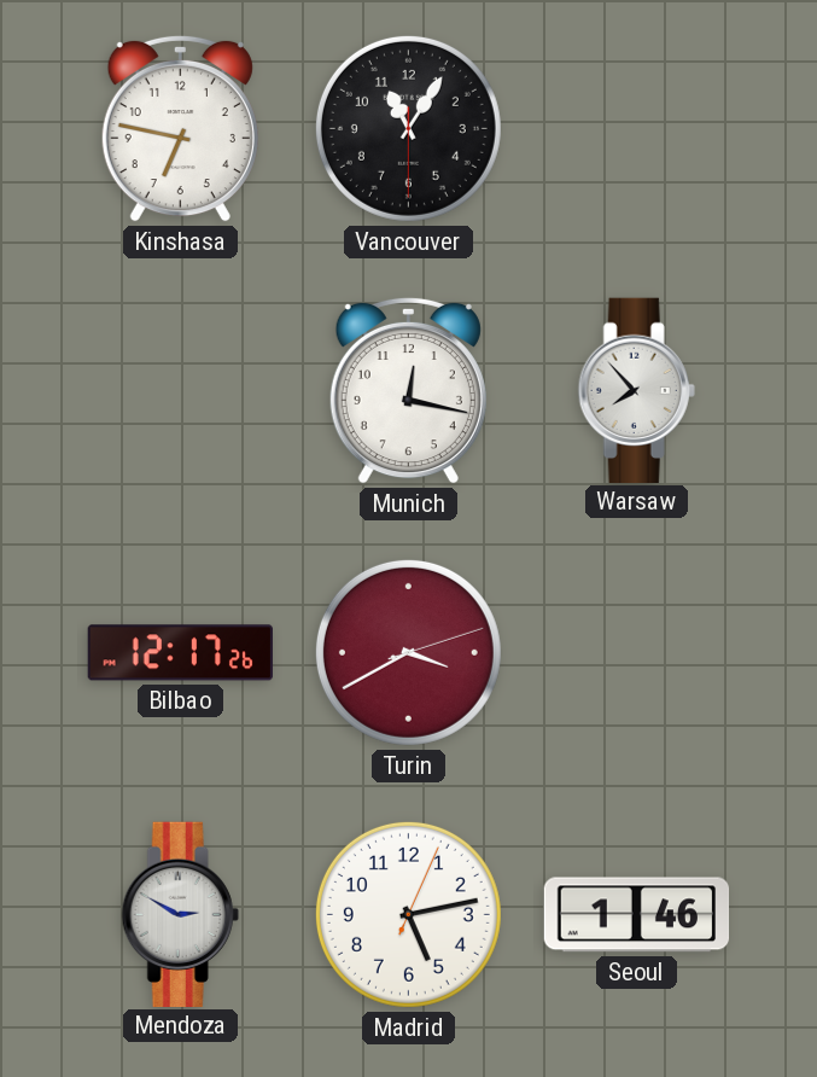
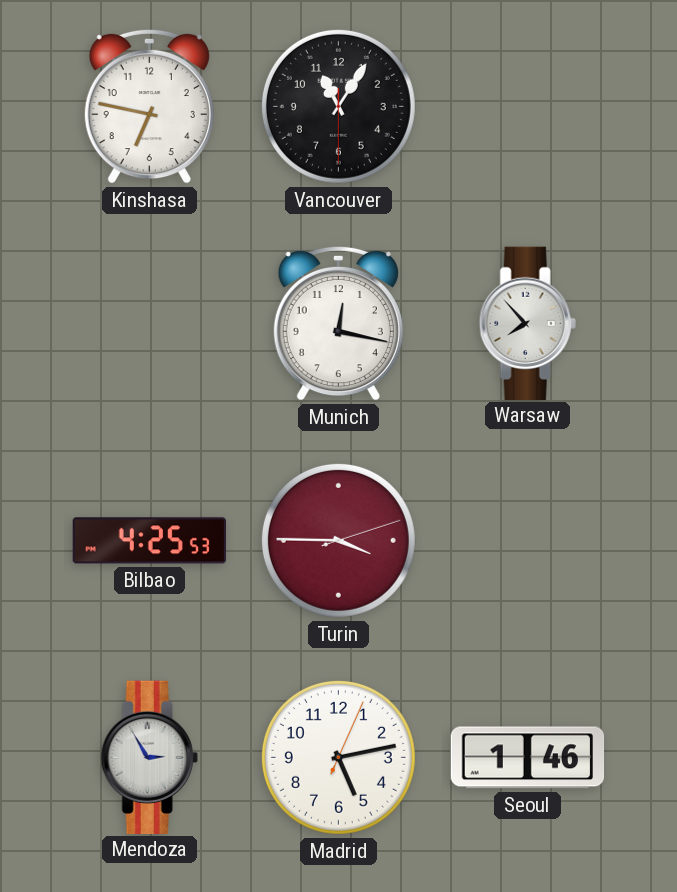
Bilbao: 12:17 -> 4:25
Turin: 3:40 -> 3:45
Mendoza: 2:50 -> 2:55
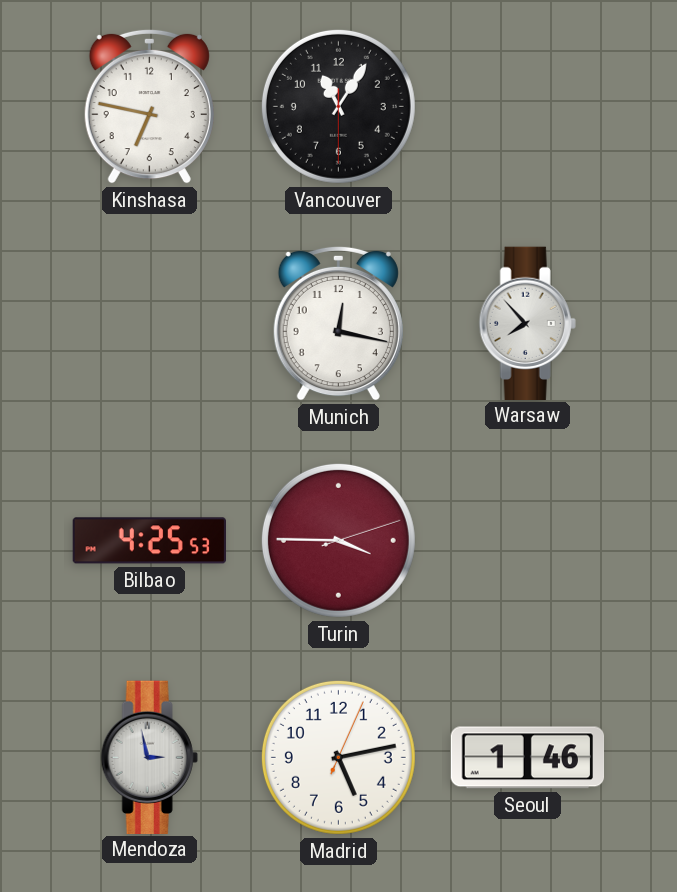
Mendoza: 2:55 -> 2:58
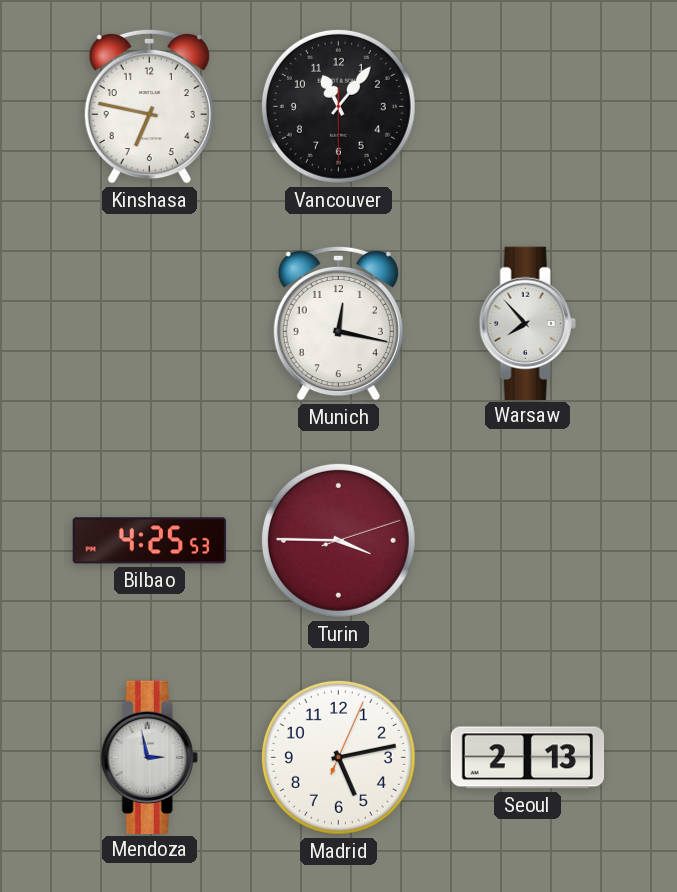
Vancouver: 11:05 -> 11:06
Seoul: 1:46 -> 2:13
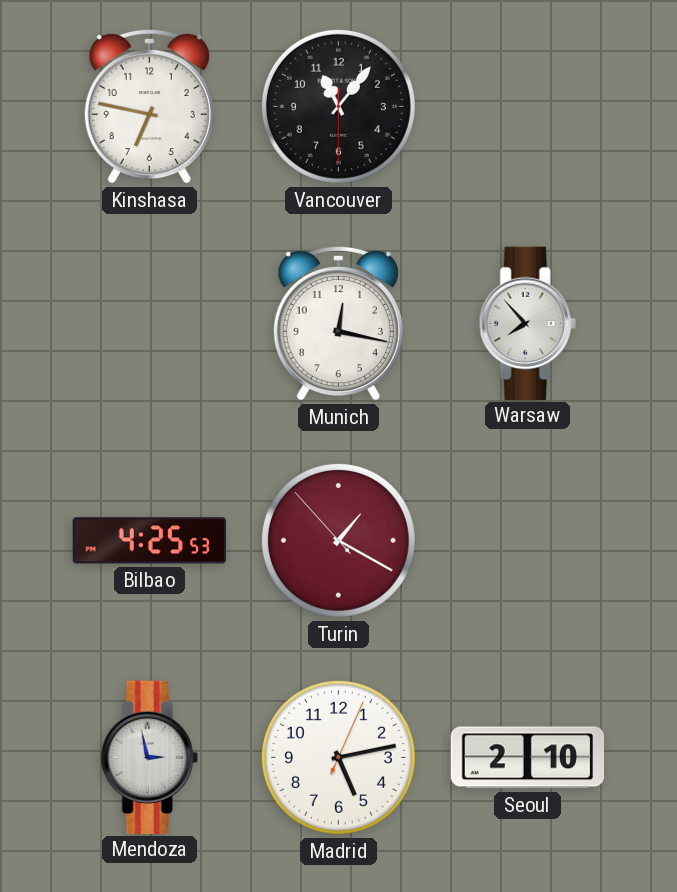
Turin: 3:45 -> 1:19
Seoul: 2:13 -> 2:10
